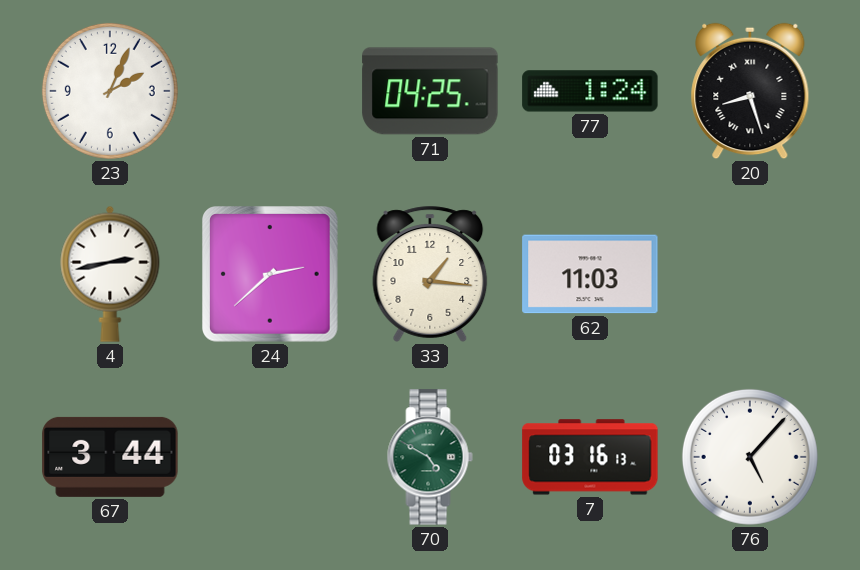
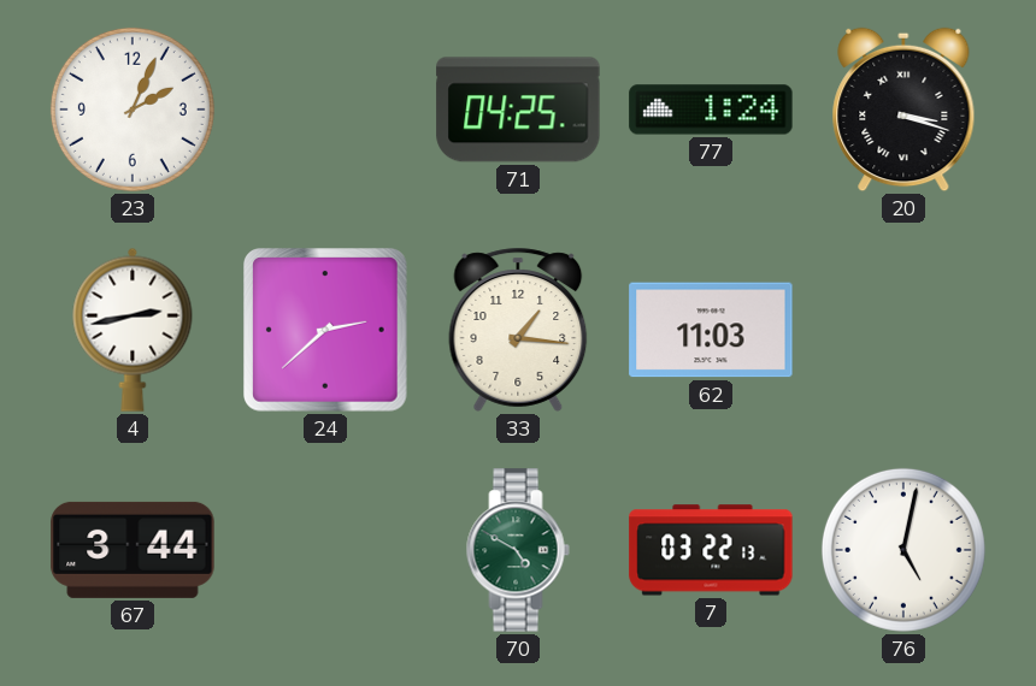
20: 8:27 -> 3:18
7: 03:16 -> 03:22
76: 5:07 -> 5:02
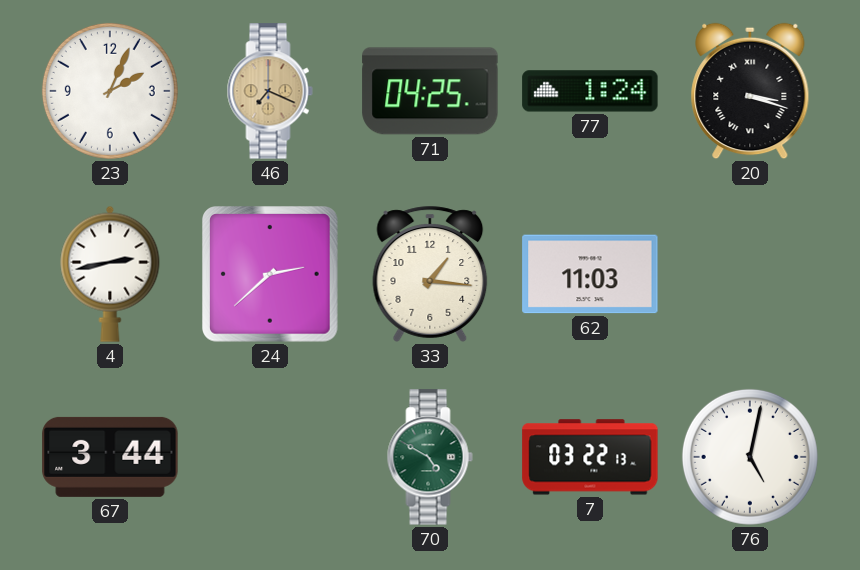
46: none -> 7:19
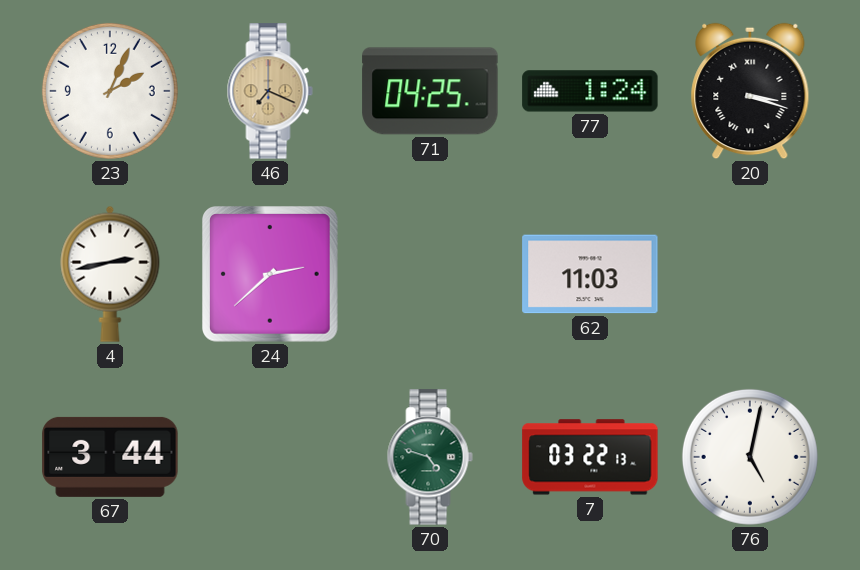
33: 1:16 -> none
70: 4:50 -> 4:48
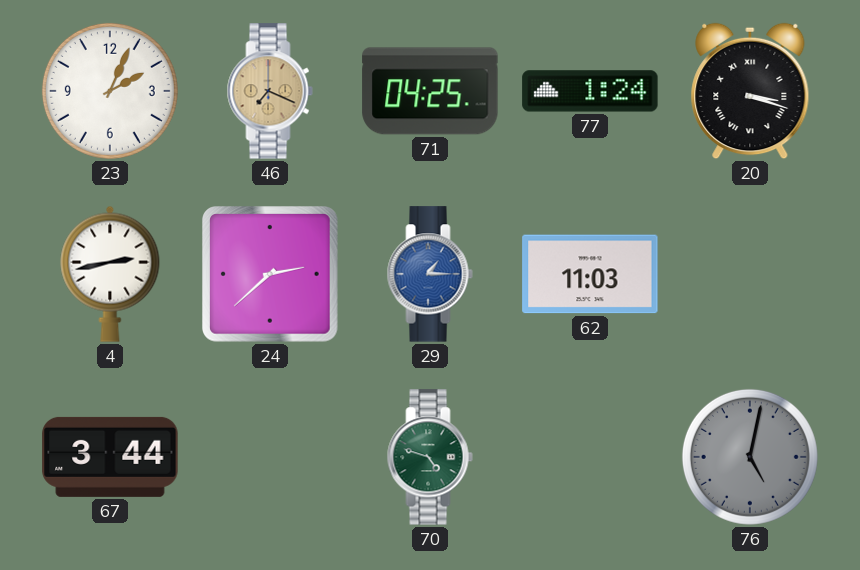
29: none -> 1:15
7: 03:22 -> none
76 dial: white -> grey
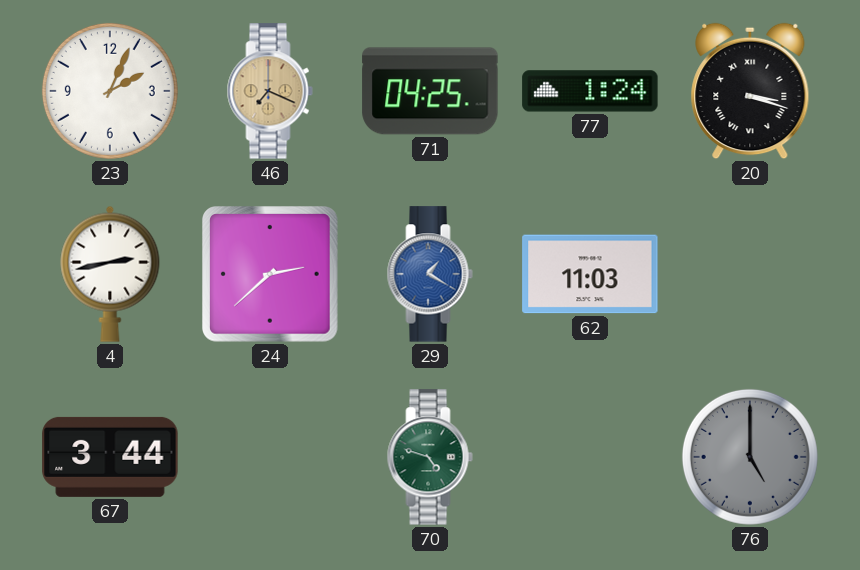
29: 1:15 -> 1:20
76: 5:02 -> 5:00
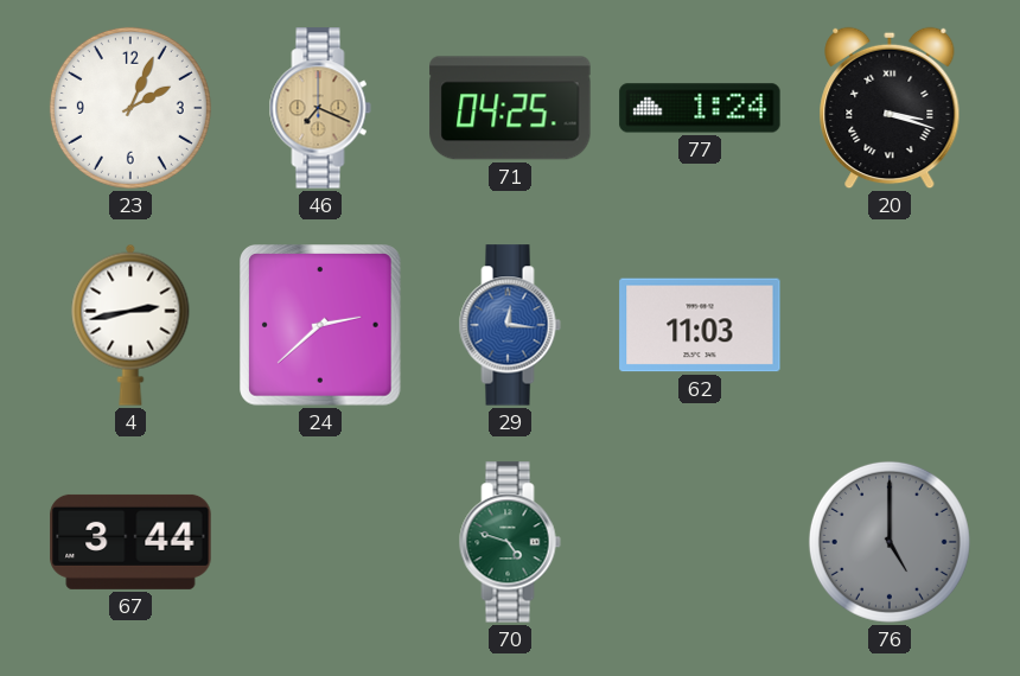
29: 1:20 -> 12:16
